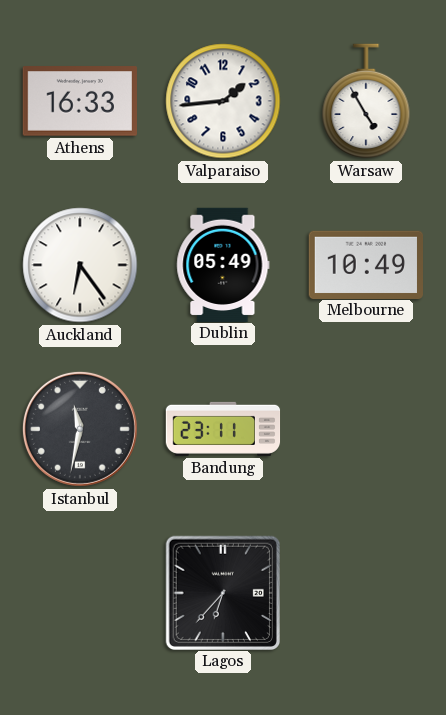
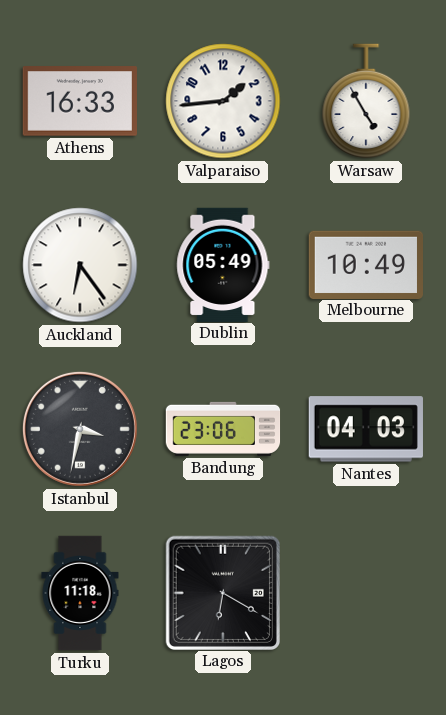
Istanbul: 11:32 -> 3:32
Bandung: 23:11 -> 23:06
Nantes: none -> 04:03
Turku: none -> 11:18
Lagos: 6:37 -> 6:20
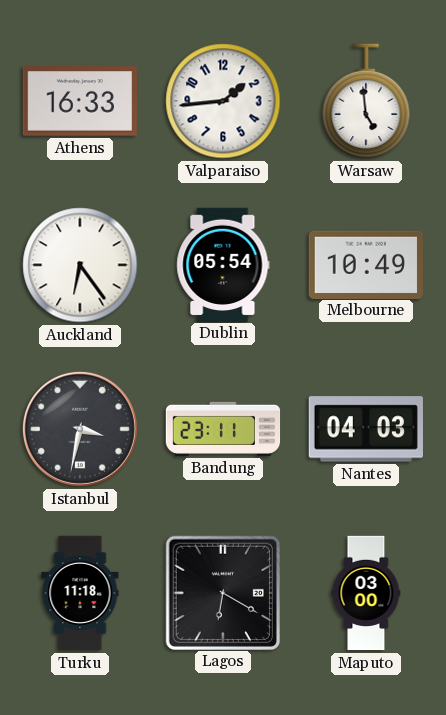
Warsaw: 4:55 -> 4:59
Dublin: 05:49 -> 05:54
Bandung: 23:06 -> 23:11
Maputo: none -> 03:00
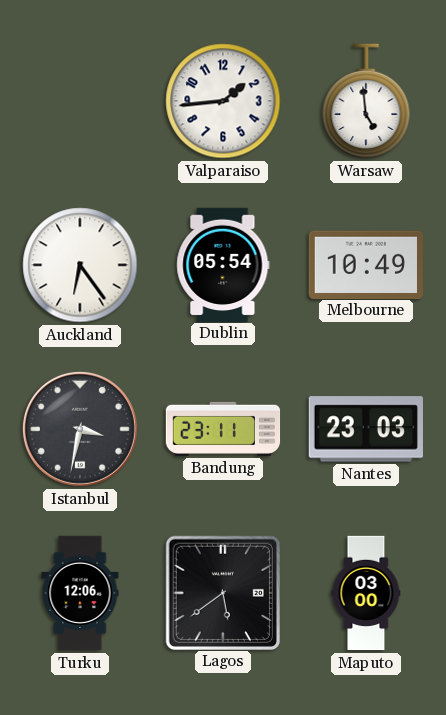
Athens: 16:33 -> none
Nantes: 04:03 -> 23:03
Turku: 11:18 -> 12:06
Lagos: 6:20 -> 5:39
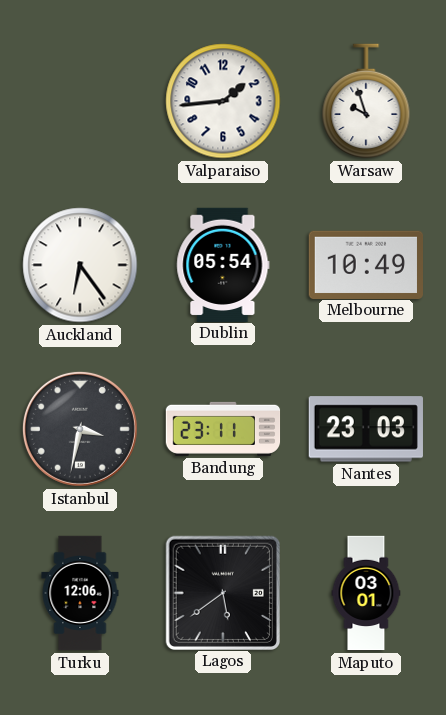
Warsaw: 4:59 -> 9:57
Maputo: 03:00 -> 03:01
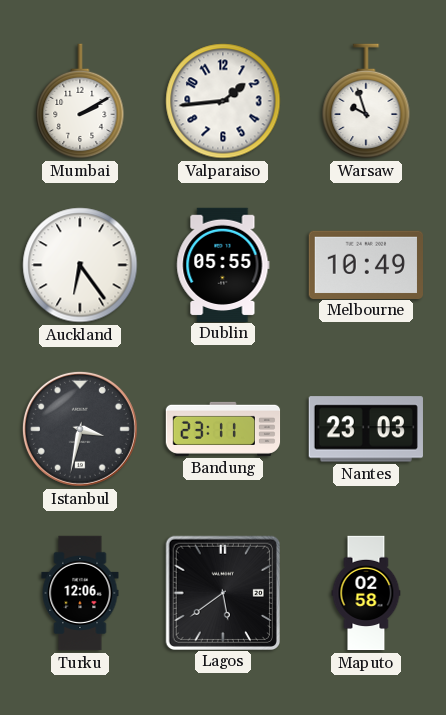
Mumbai: none -> 2:10
Dublin: 05:54 -> 05:55
Maputo: 03:01 -> 02:58
